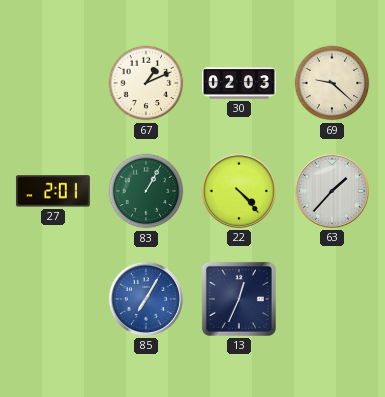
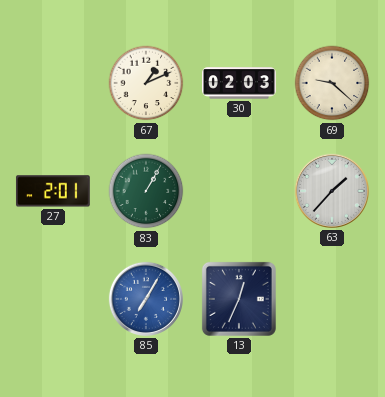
22: 4:23 -> none
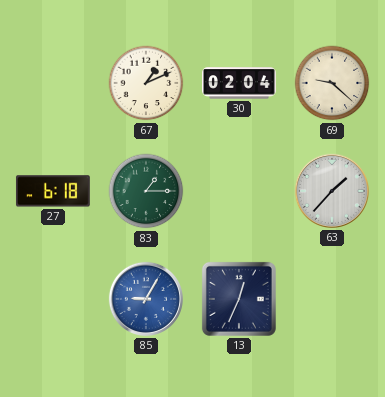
30: 02:03 -> 02:04
27: 2:01 -> 6:18
83: 1:05 -> 1:15
85: 7:05 -> 9:05
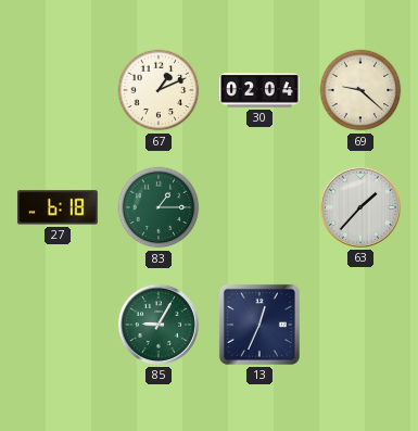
85 dial: blue -> green
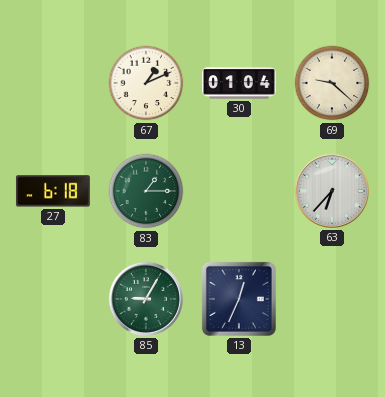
30: 02:04 -> 01:04
63: 1:37 -> 6:37
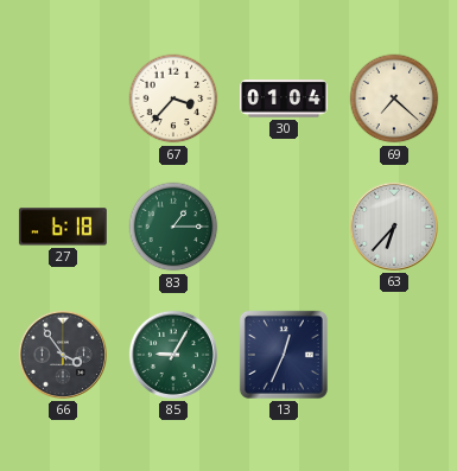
67: 1:11 -> 3:37
69: 9:22 -> 7:22
66: none -> 3:54
